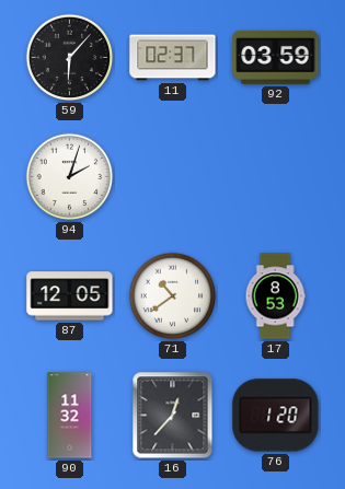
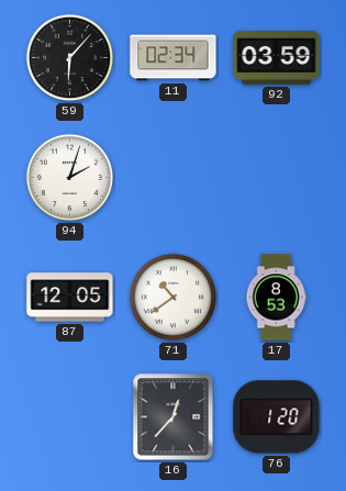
11: 02:37 -> 02:34
90: 11:32 -> none
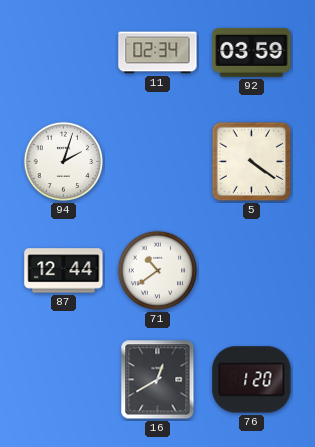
59: 6:07 -> none
5: none -> 4:21
87: 12:05 -> 12:44
17: 8:53 -> none
16: 12:37 -> 12:40
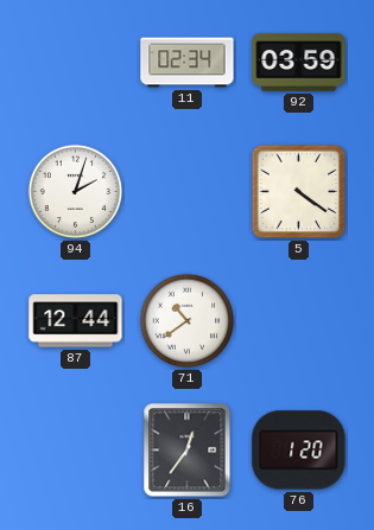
16: 12:40 -> 12:36
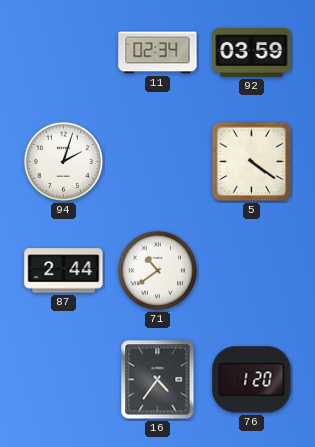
87: 12:44 -> 2:44
16: 12:36 -> 4:36
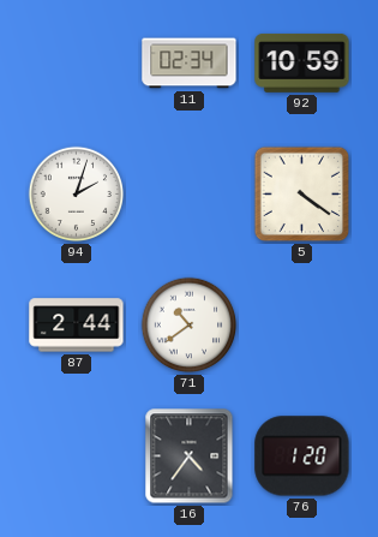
92: 03:59 -> 10:59
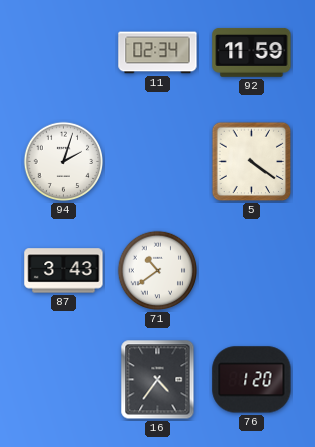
92: 10:59 -> 11:59
87: 2:44 -> 3:43
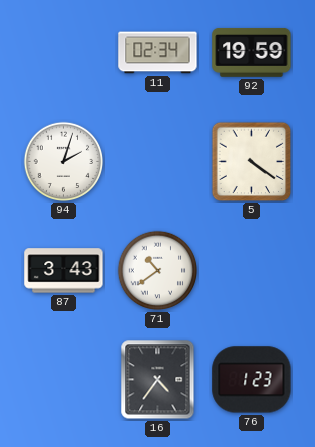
92: 11:59 -> 19:59
76: 1:20 -> 1:23
